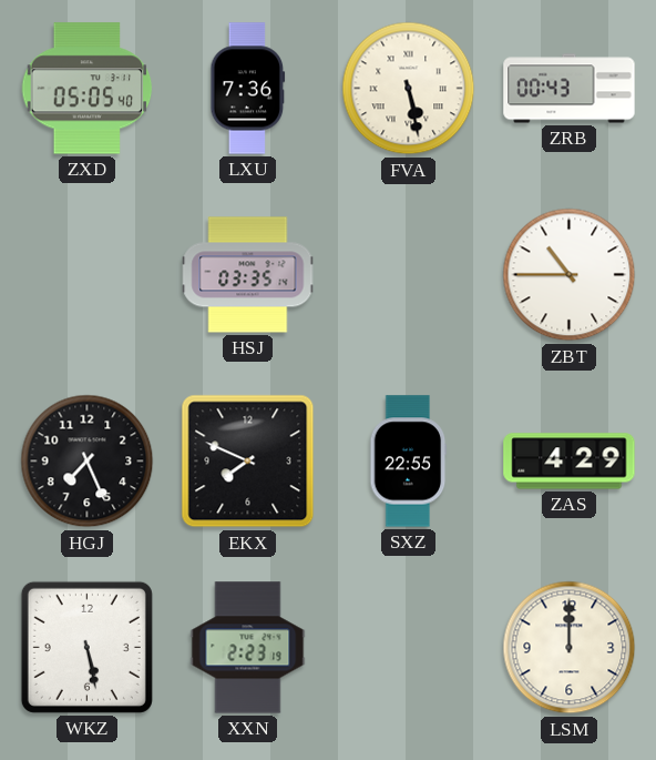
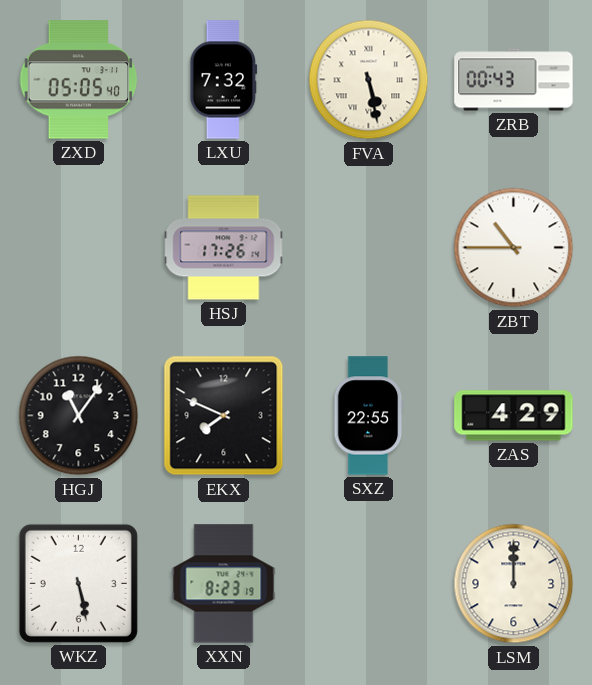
LXU: 7:36 -> 7:32
HSJ: 03:35 -> 17:26
HGJ: 7:26 -> 11:06
XXN: 2:23 -> 8:23
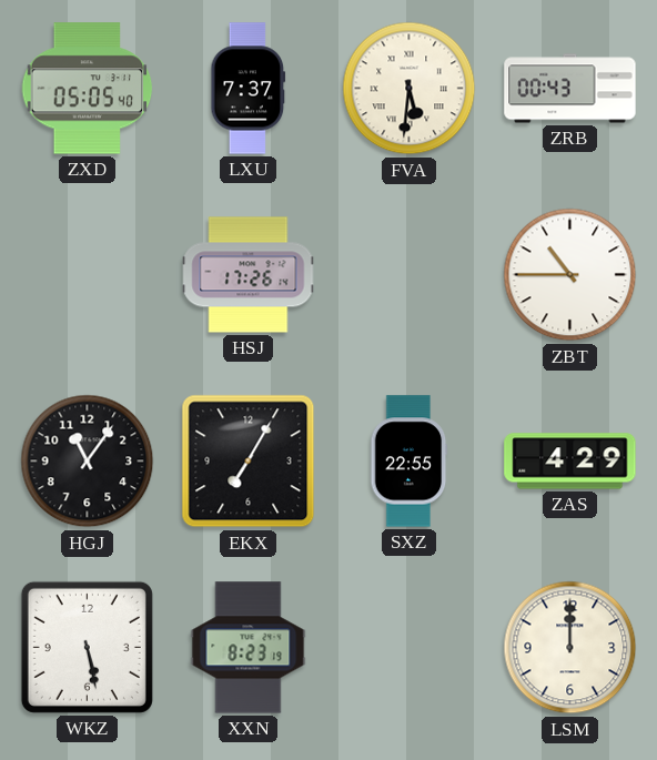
LXU: 7:32 -> 7:37
FVA: 5:28 -> 5:31
EKX: 7:49 -> 7:05
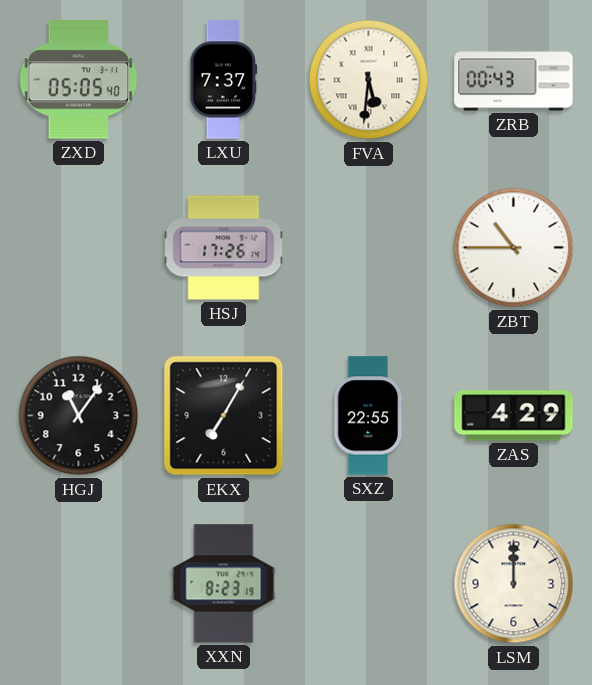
WKZ: 5:28 -> none
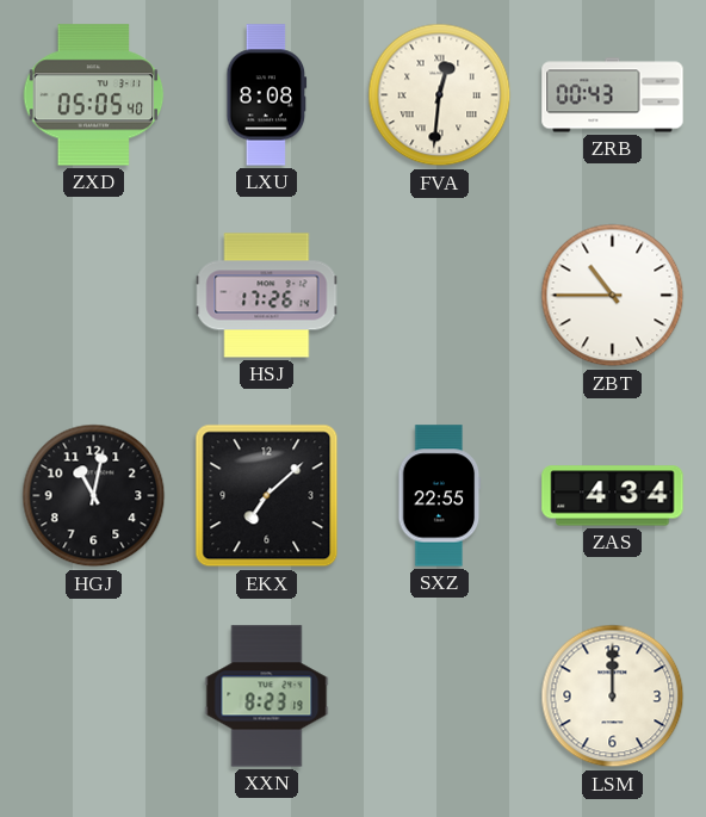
LXU: 7:37 -> 8:08
FVA: 5:31 -> 12:31
HGJ: 11:06 -> 11:02
EKX: 7:05 -> 7:08
ZAS: 4:29 -> 4:34
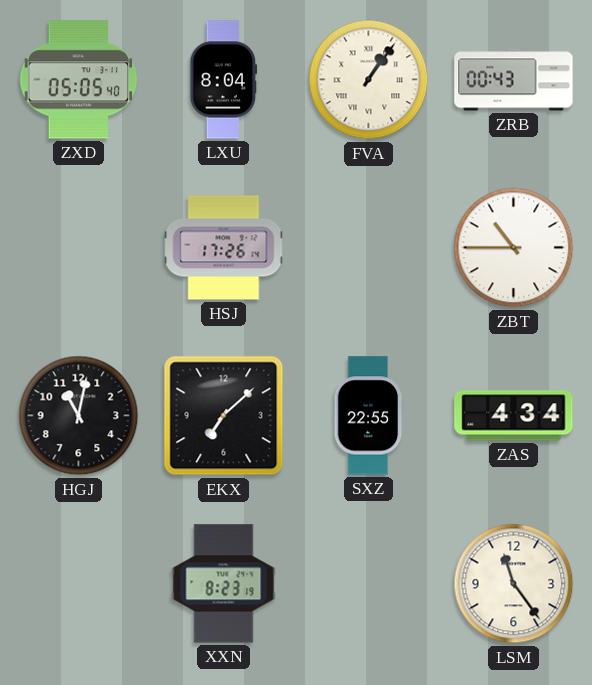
LXU: 8:08 -> 8:04
FVA: 12:31 -> 1:06
LSM: 12:00 -> 11:24
